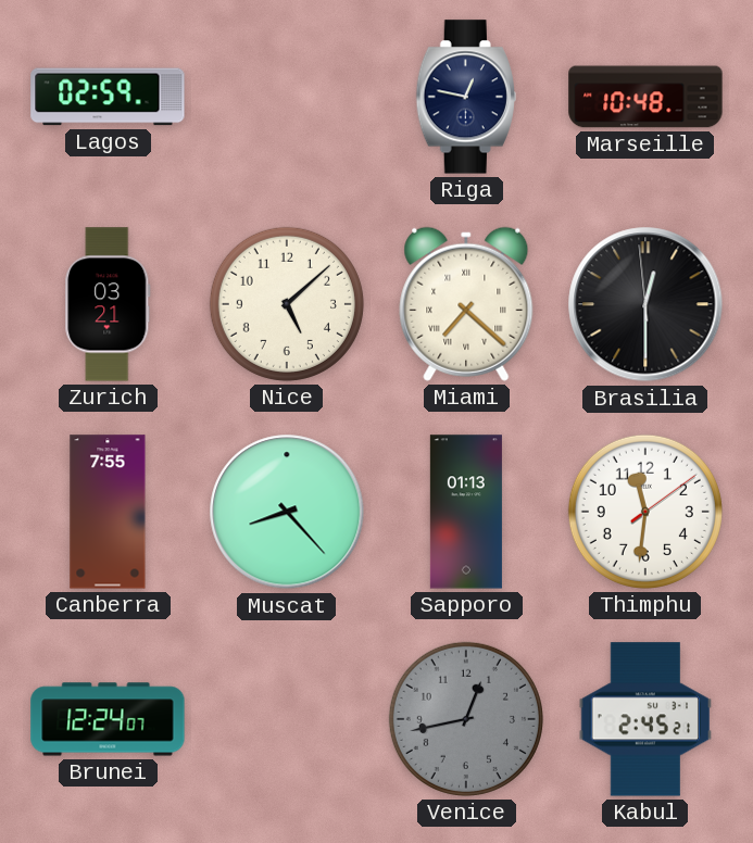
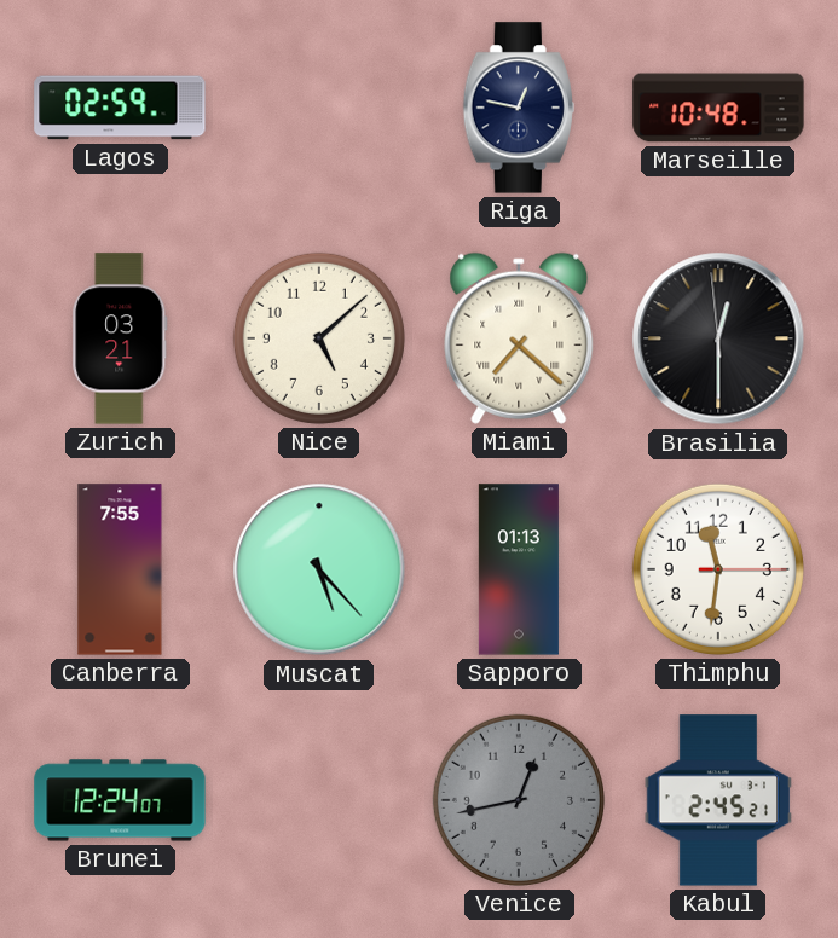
Muscat: 8:23 -> 5:23
Thimphu: 11:31:09 -> 11:31:15
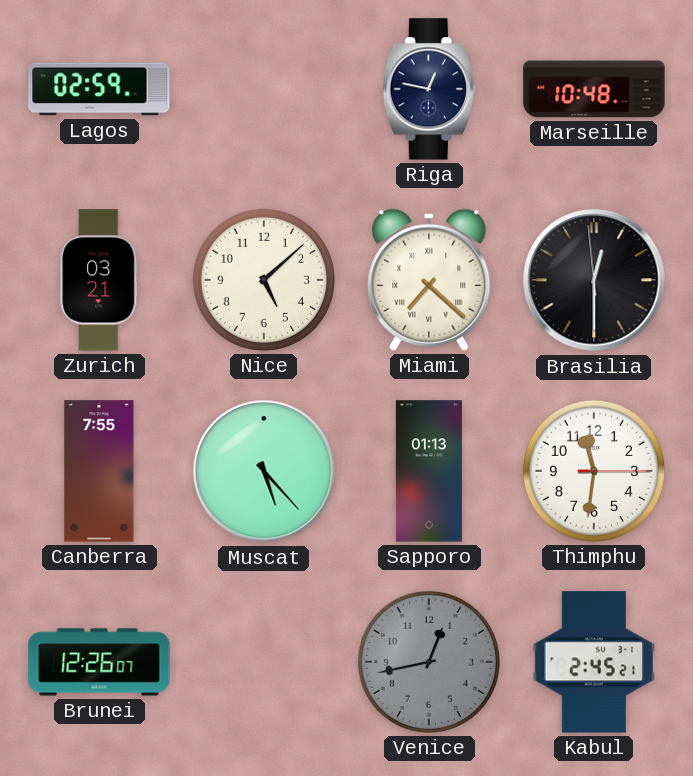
Brunei: 12:24 -> 12:26
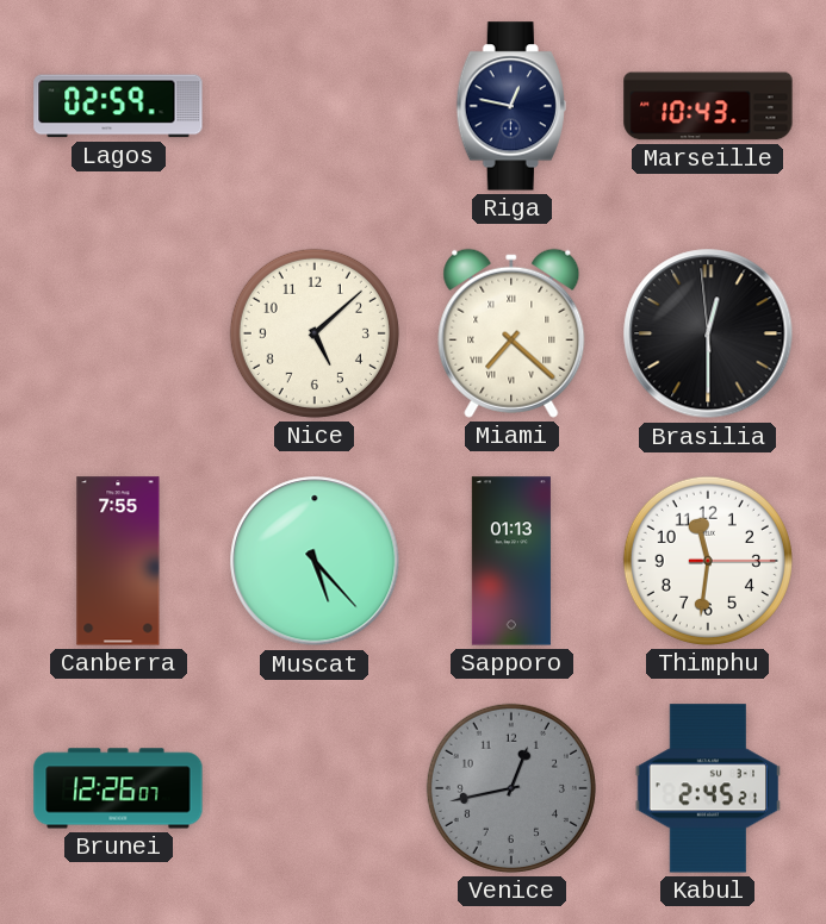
Marseille: 10:48 -> 10:43
Zurich: 03:21 -> none
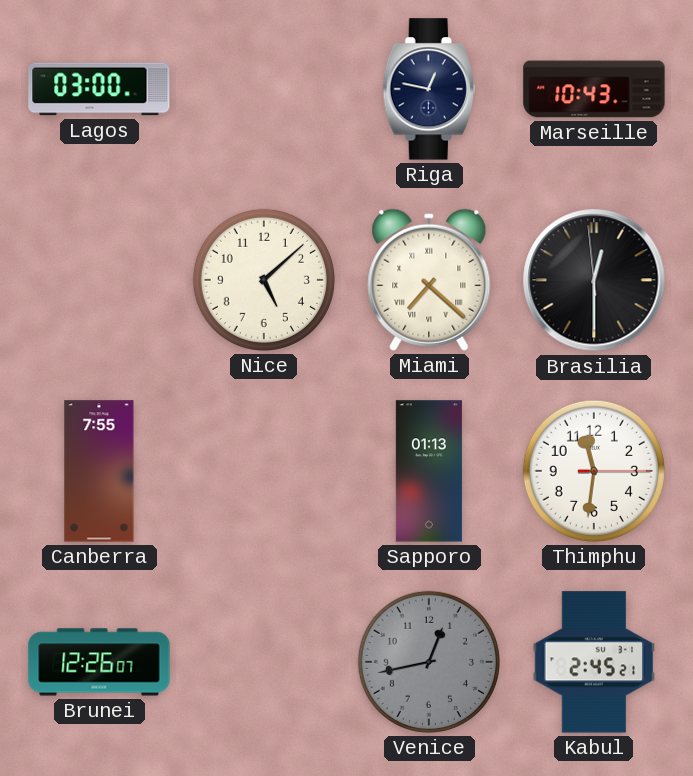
Lagos: 02:59 -> 03:00
Muscat: 5:23 -> none
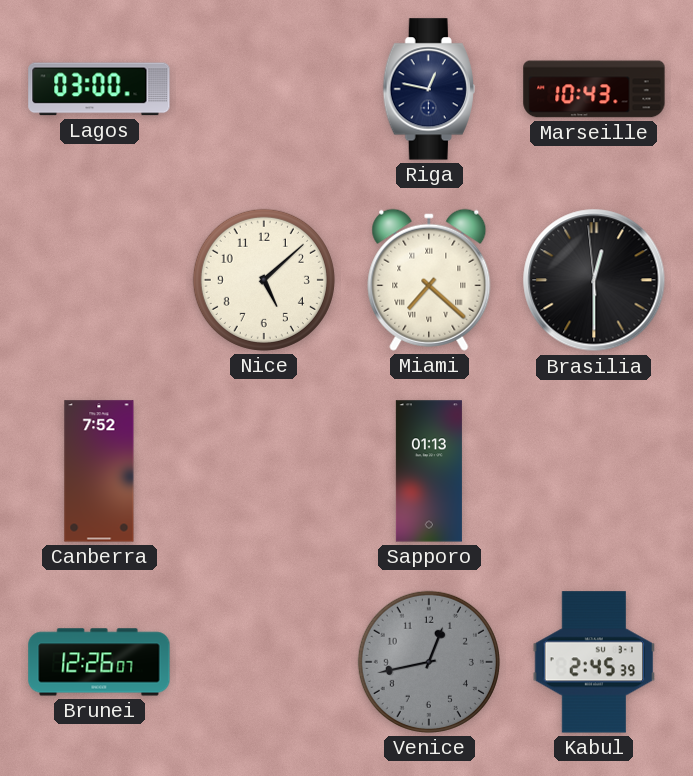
Canberra: 7:55 -> 7:52
Thimphu: 11:31 -> none
Kabul: 2:45:21 -> 2:45:39
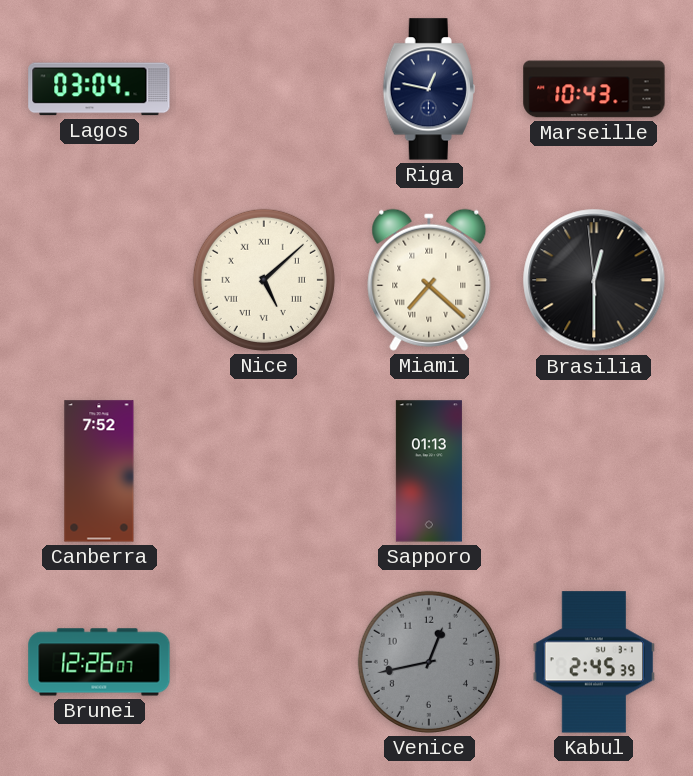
Lagos: 03:00 -> 03:04
Nice numerals: Arabic -> Roman
